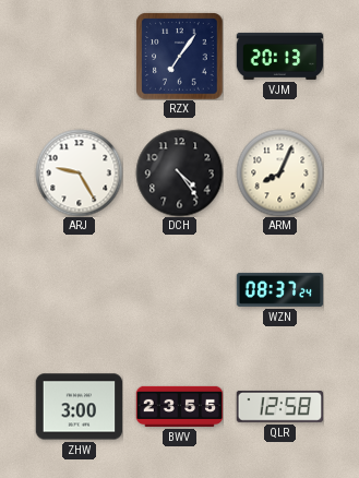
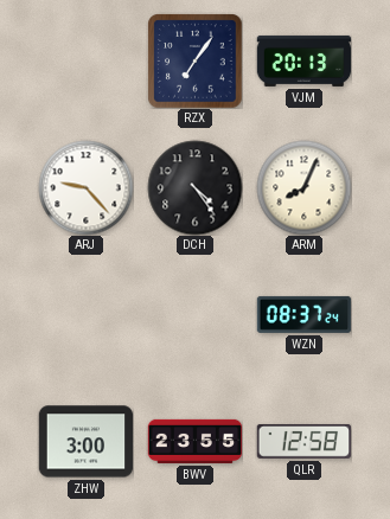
ARJ: 9:25 -> 9:23
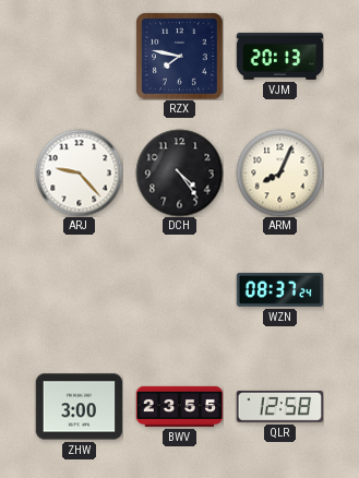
RZX: 7:06 -> 7:47
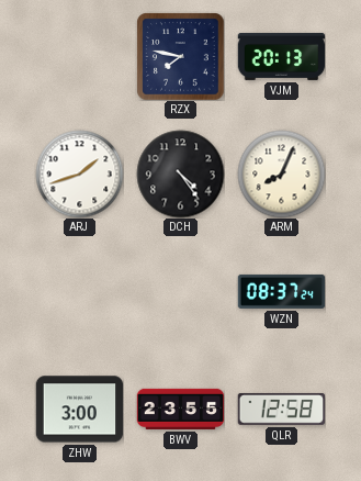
ARJ: 9:23 -> 1:42
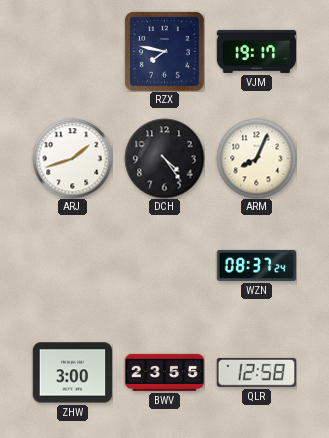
VJM: 20:13 -> 19:17
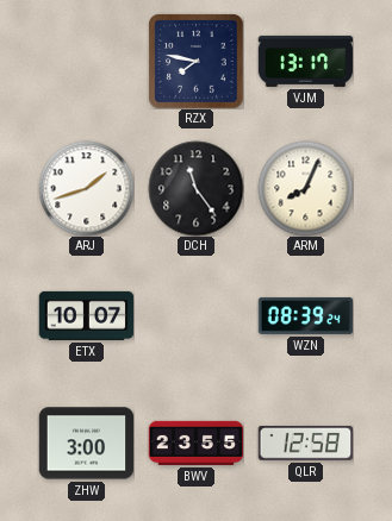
VJM: 19:17 -> 13:17
DCH: 4:24 -> 11:24
ETX: none -> 10:07
WZN: 08:37 -> 08:39
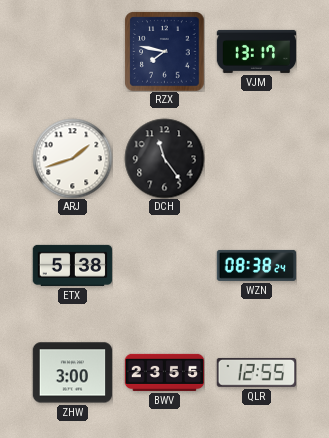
ARM: 8:04 -> none
ETX: 10:07 -> 5:38
WZN: 08:39 -> 08:38
QLR: 12:58 -> 12:55
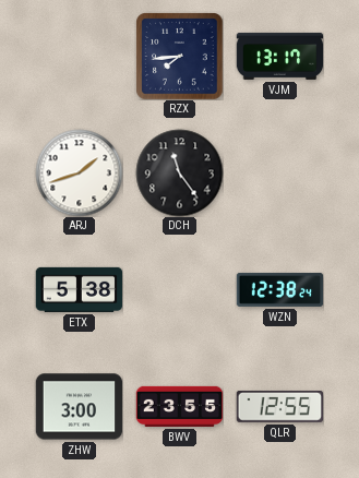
RZX: 7:47 -> 7:44
WZN: 08:38 -> 12:38
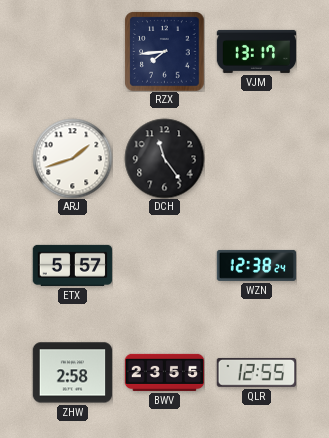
ETX: 5:38 -> 5:57
ZHW: 3:00 -> 2:58
